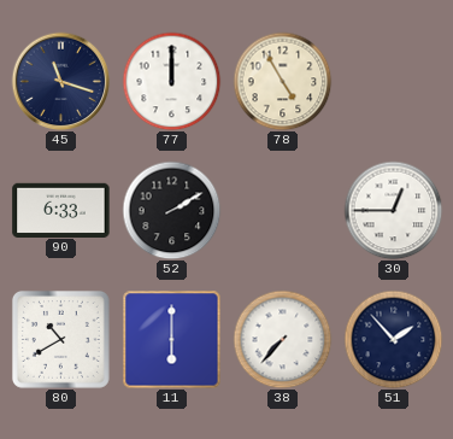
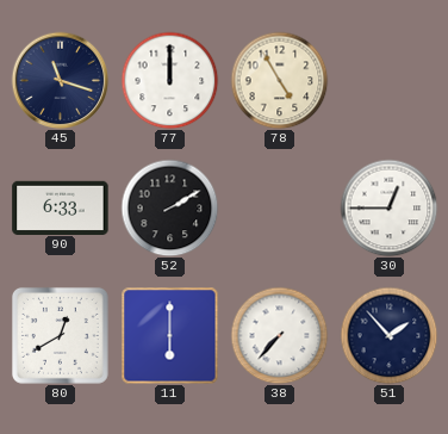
80: 10:40 -> 12:40
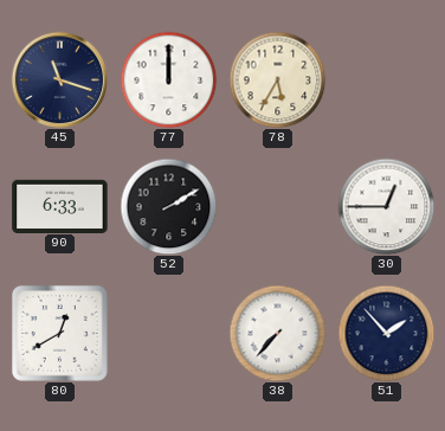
78: 4:55 -> 5:35
11: 6:00 -> none
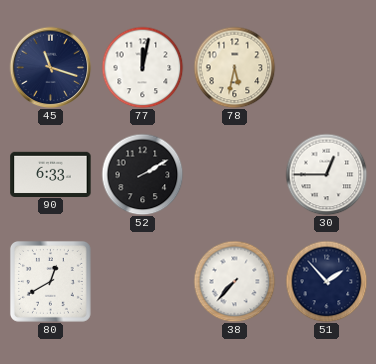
77: 12:00 -> 12:02
78: 5:35 -> 5:32
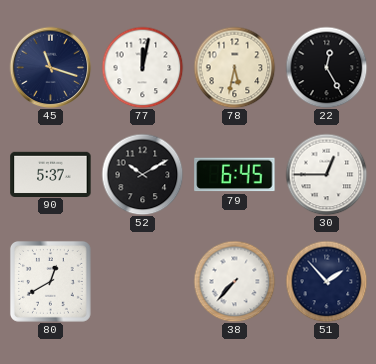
22: none -> 12:25
90: 6:33 -> 5:37
52: 2:10 -> 10:10
79: none -> 6:45
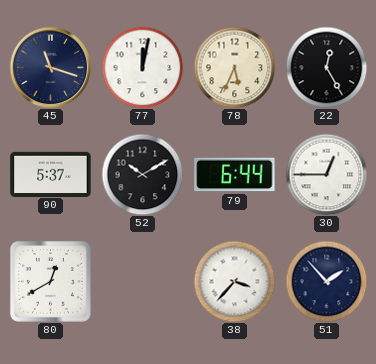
78: 5:32 -> 5:34
79: 6:45 -> 6:44
38: 7:37 -> 3:37
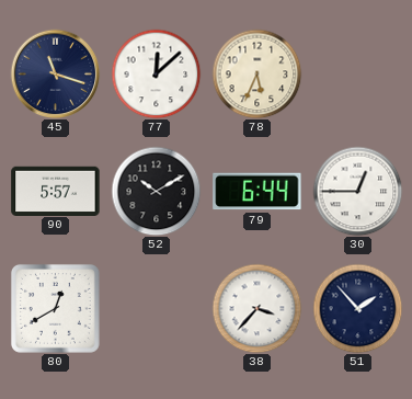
77: 12:02 -> 12:08
22: 12:25 -> none
90: 5:37 -> 5:57
